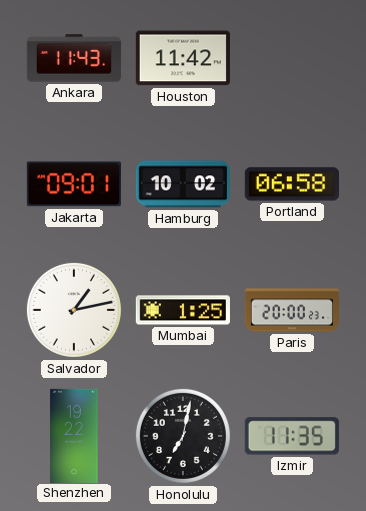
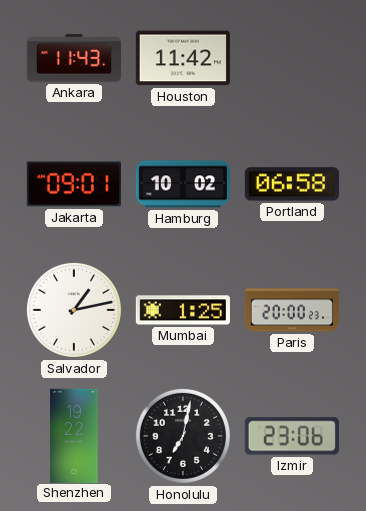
Izmir: 11:35 -> 23:06
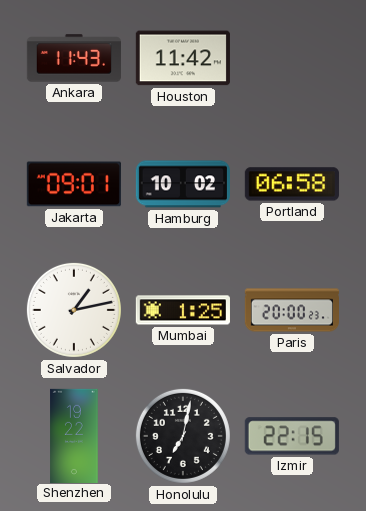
Izmir: 23:06 -> 22:15
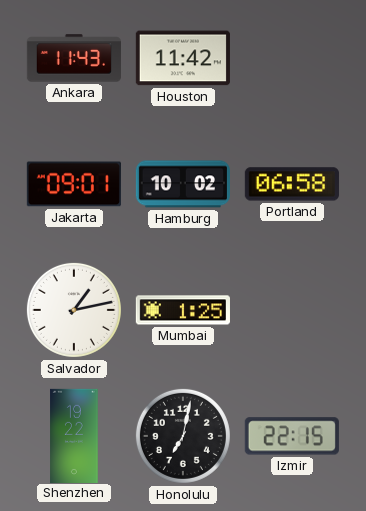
Paris: 20:00 -> none
